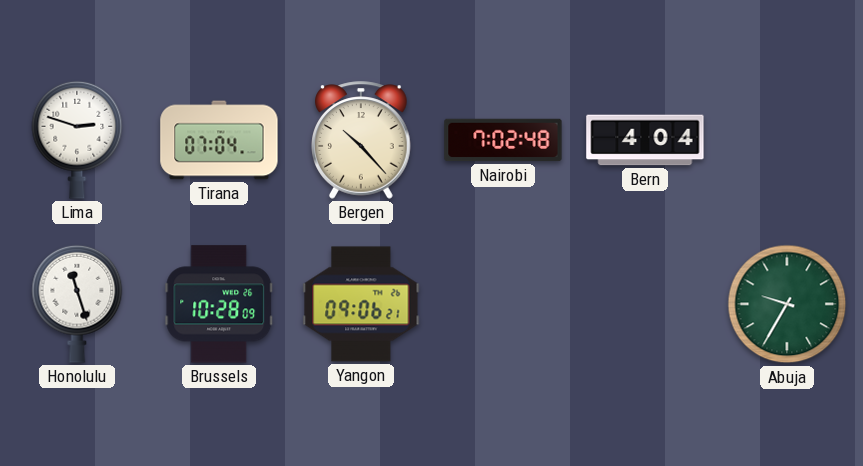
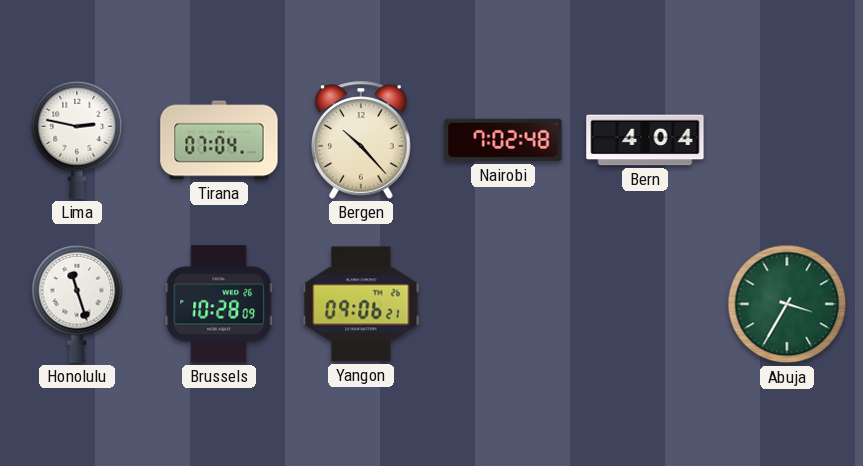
Lima: 2:48 -> 2:47
Abuja: 9:35 -> 3:35
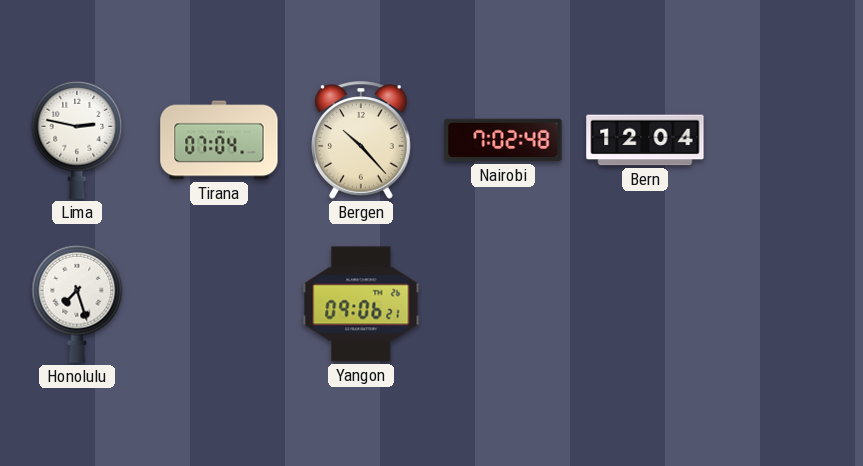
Bern: 4:04 -> 12:04
Honolulu: 11:27 -> 7:27
Brussels: 10:28 -> none
Abuja: 3:35 -> none
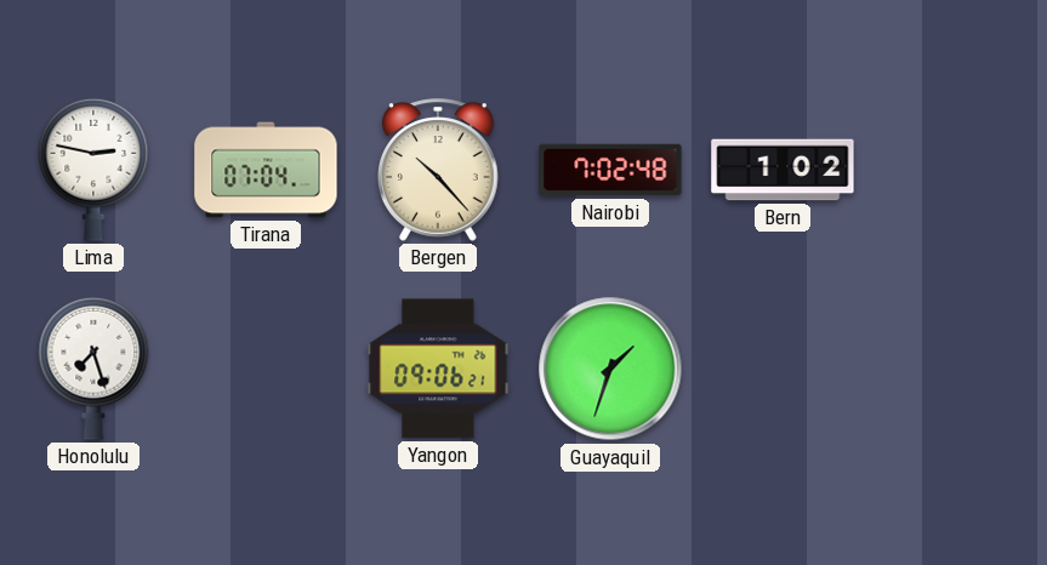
Bern: 12:04 -> 1:02
Guayaquil: none -> 1:33
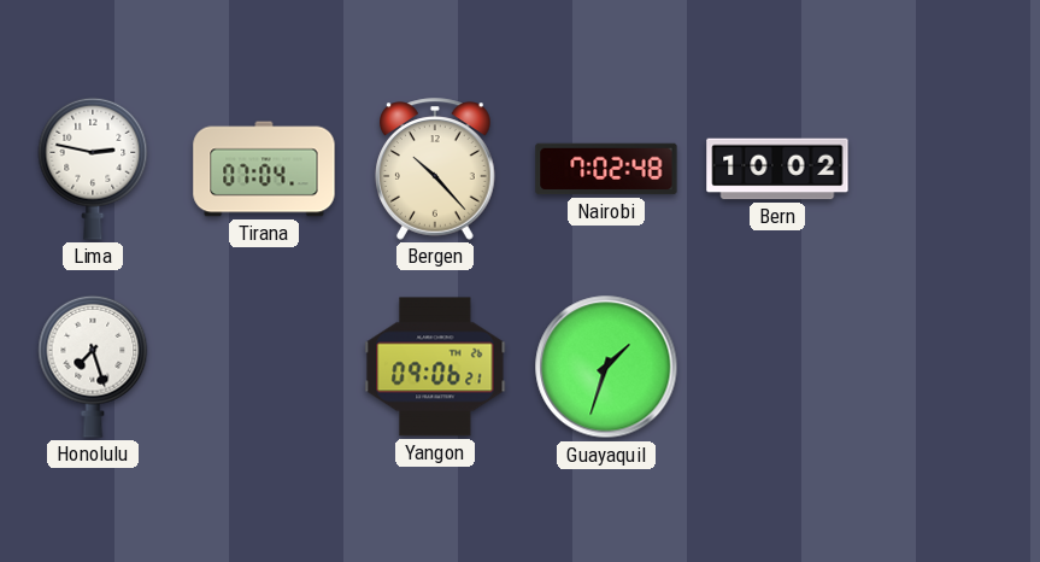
Bern: 1:02 -> 10:02
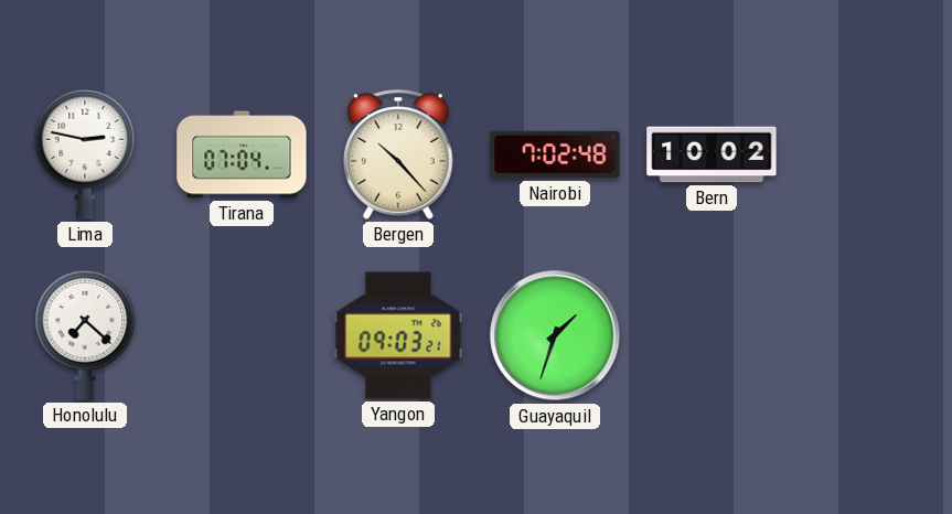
Honolulu: 7:27 -> 7:22
Yangon: 09:06 -> 09:03
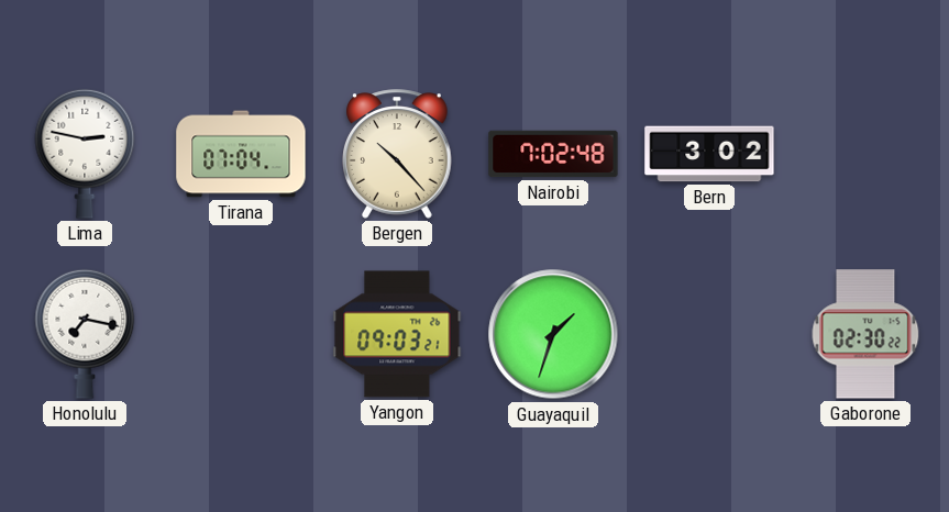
Bern: 10:02 -> 3:02
Honolulu: 7:22 -> 7:17
Gaborone: none -> 02:30
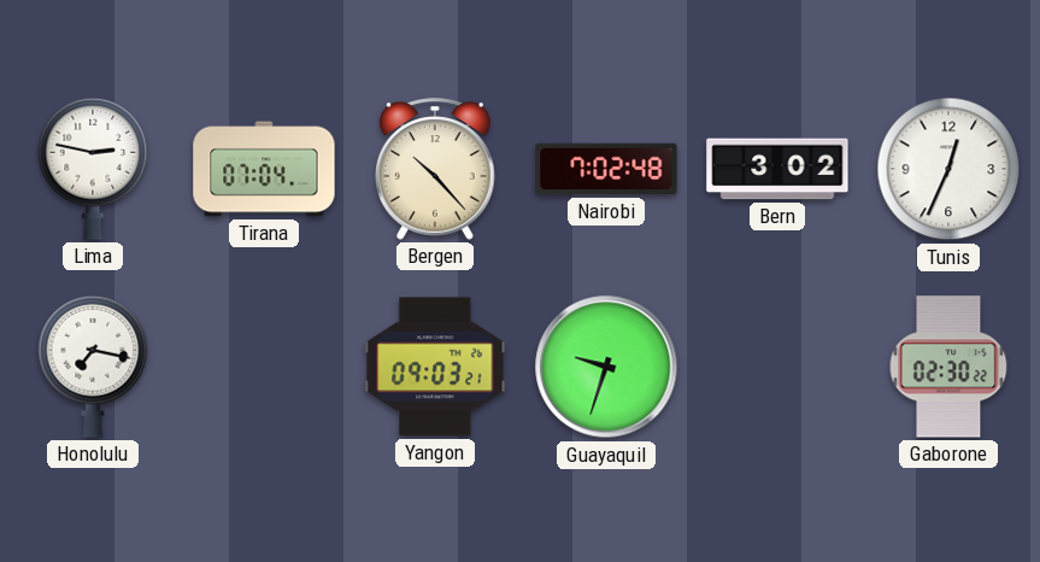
Tunis: none -> 12:34
Guayaquil: 1:33 -> 9:33
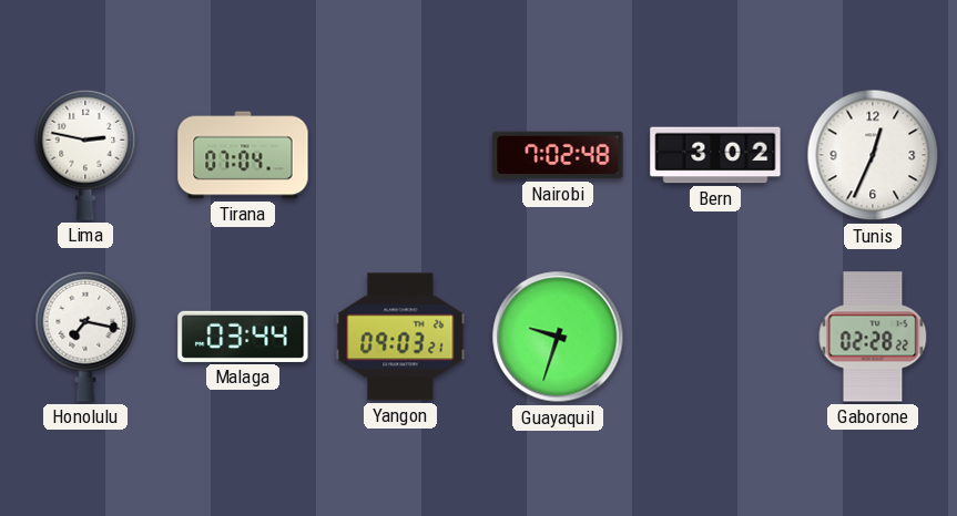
Bergen: 10:23 -> none
Malaga: none -> 03:44
Gaborone: 02:30 -> 02:28
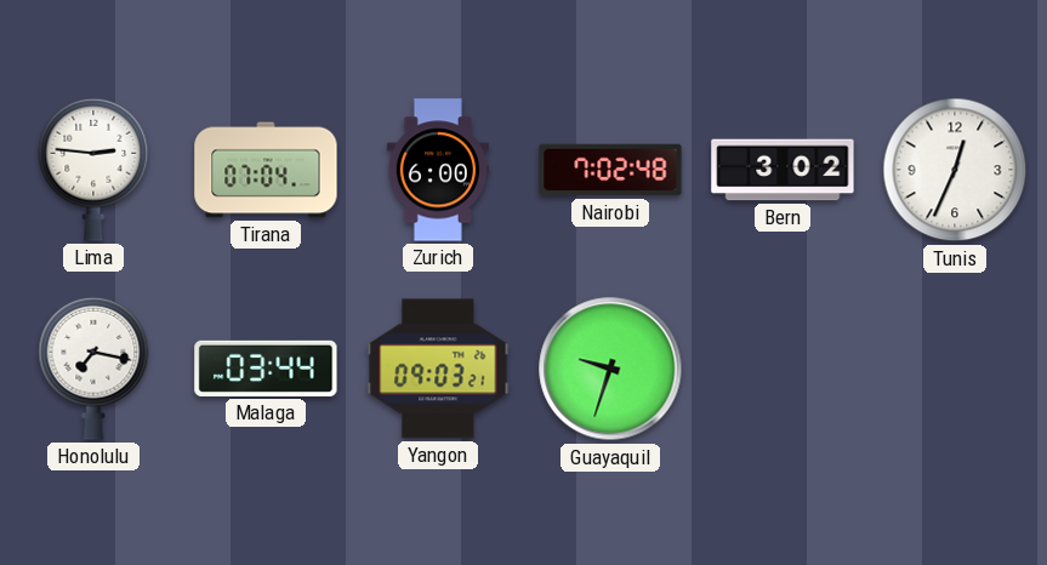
Lima: 2:47 -> 2:46
Zurich: none -> 6:00
Gaborone: 02:28 -> none
